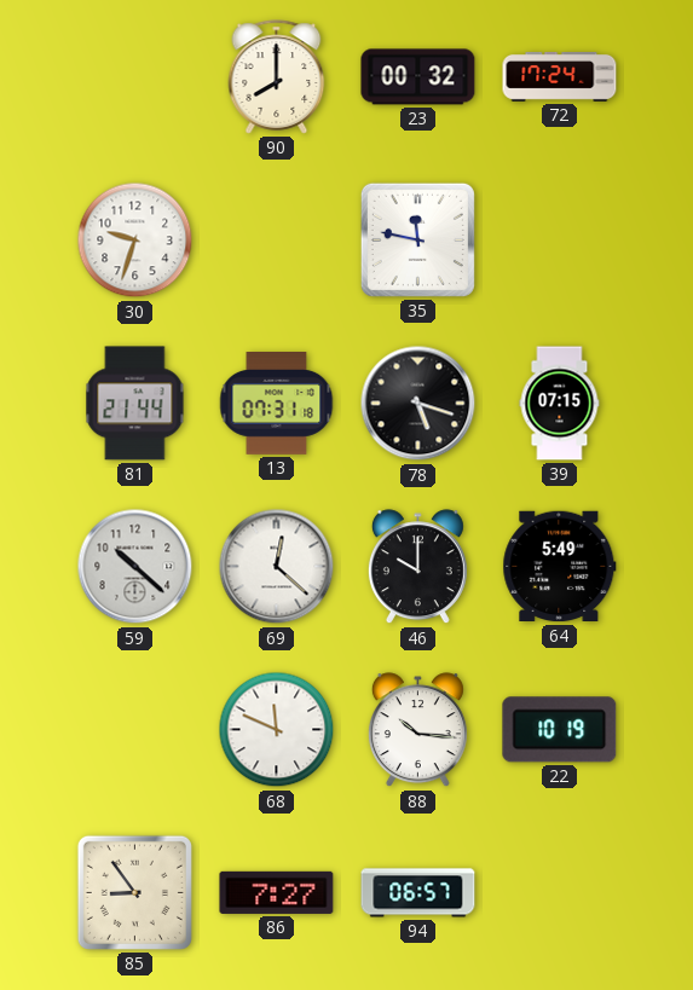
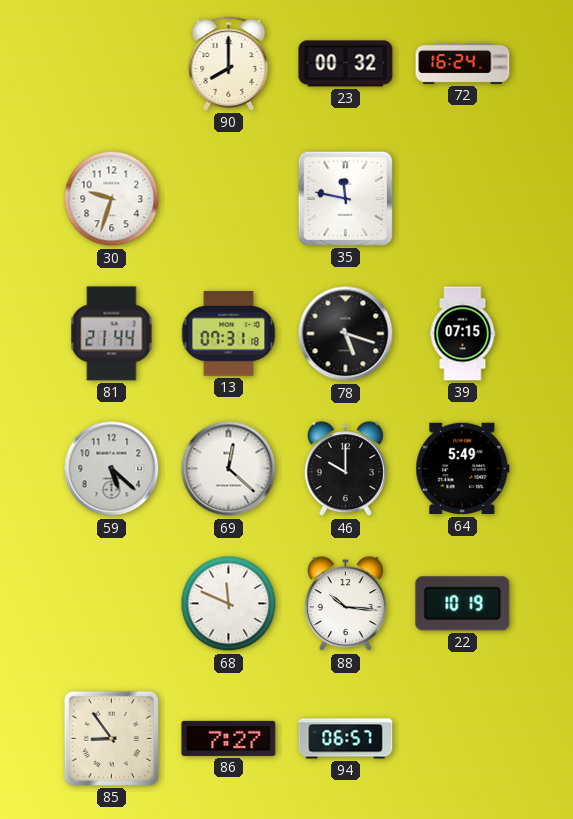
72: 17:24 -> 16:24
59: 10:22 -> 5:22
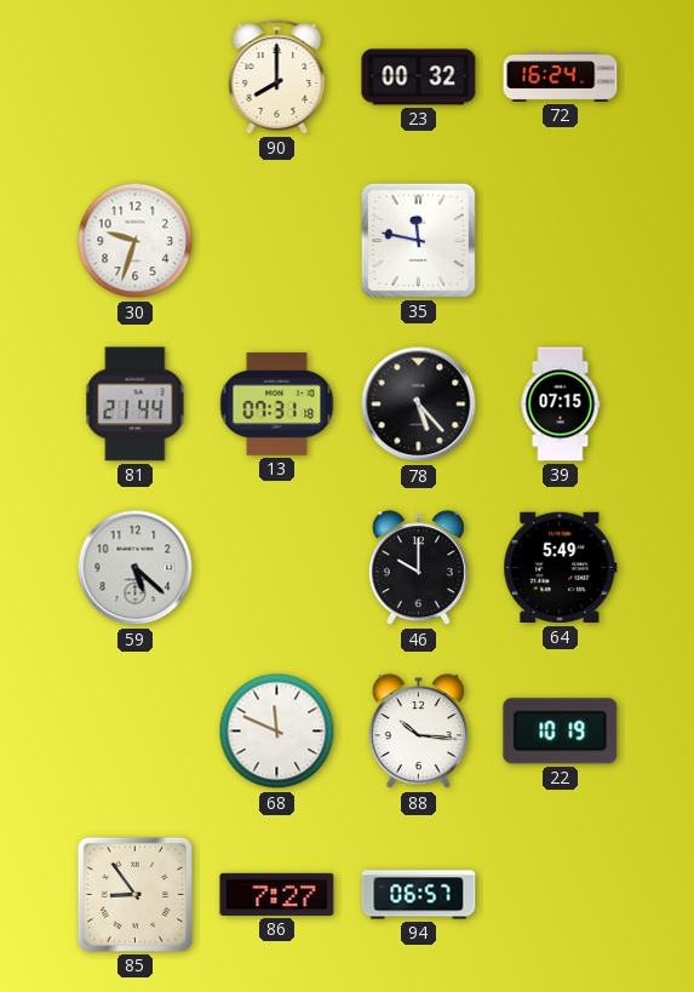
78: 5:18 -> 5:23
69: 12:22 -> none
